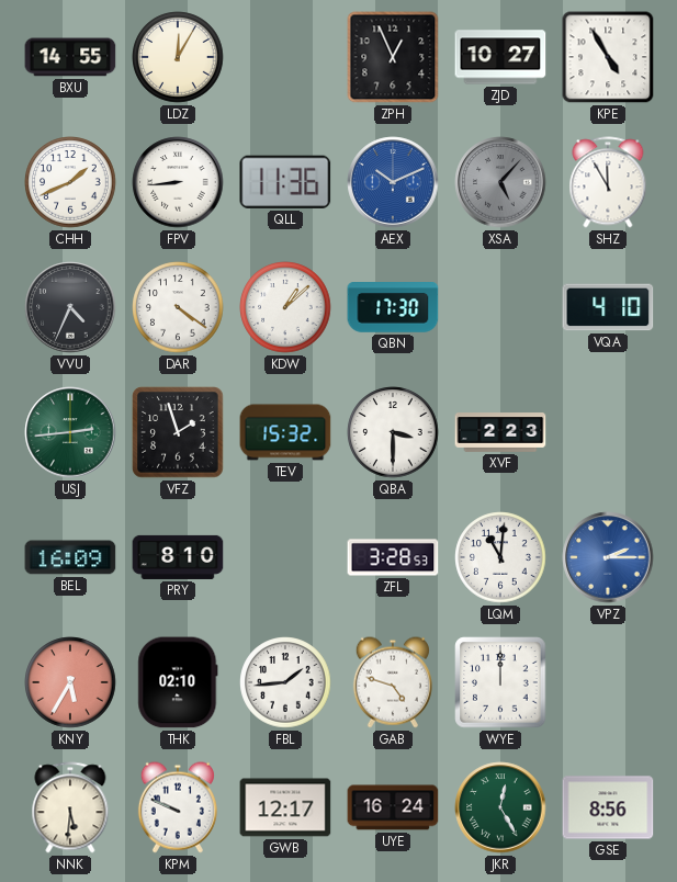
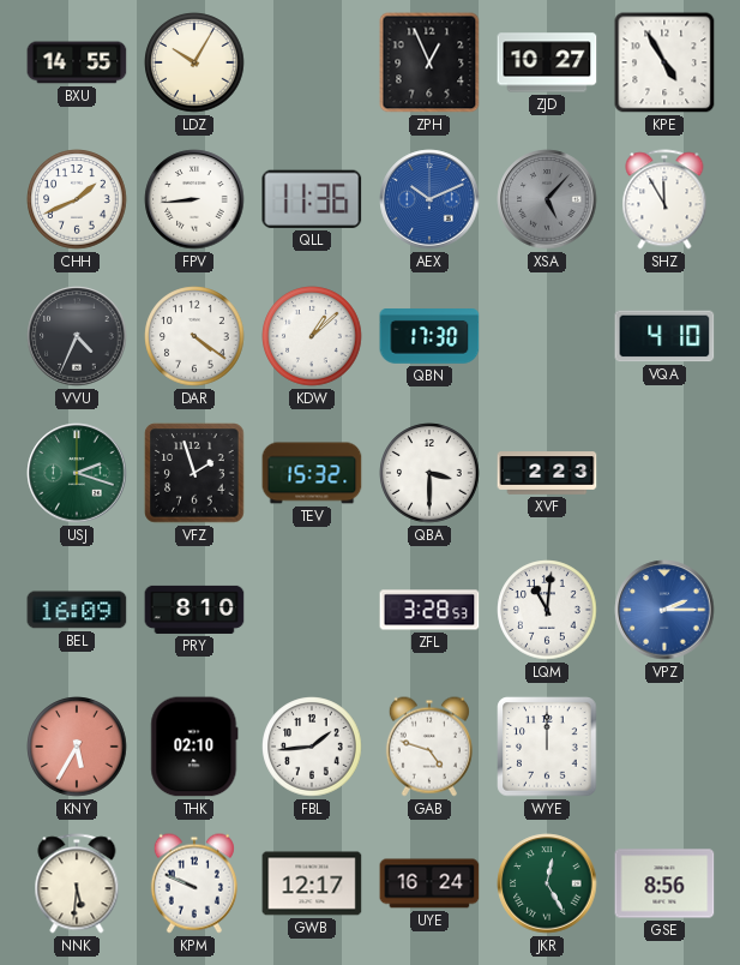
LDZ: 12:05 -> 10:05
USJ: 2:44 -> 2:18
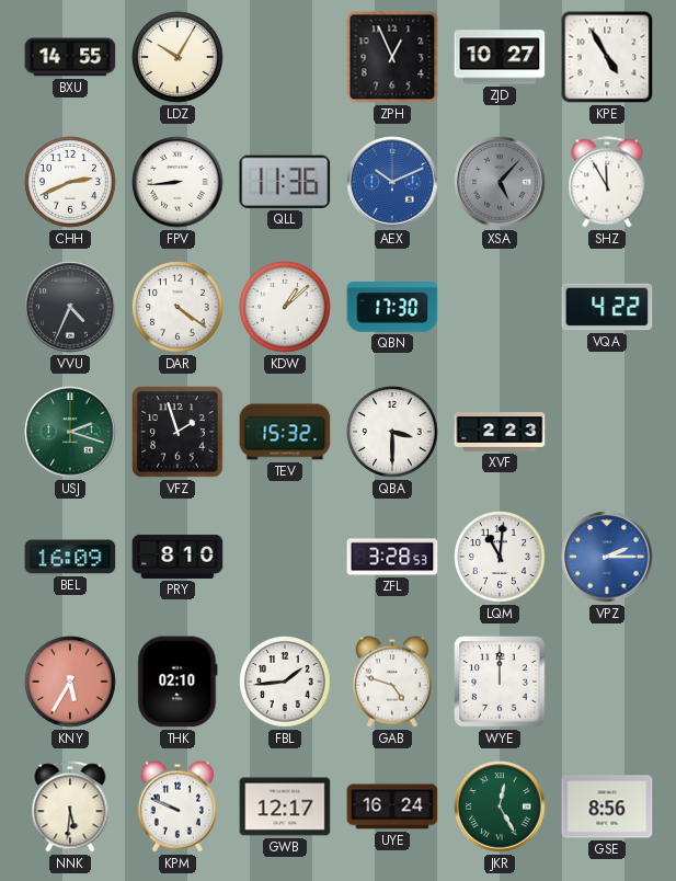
CHH: 1:41 -> 2:41
VQA: 4:10 -> 4:22
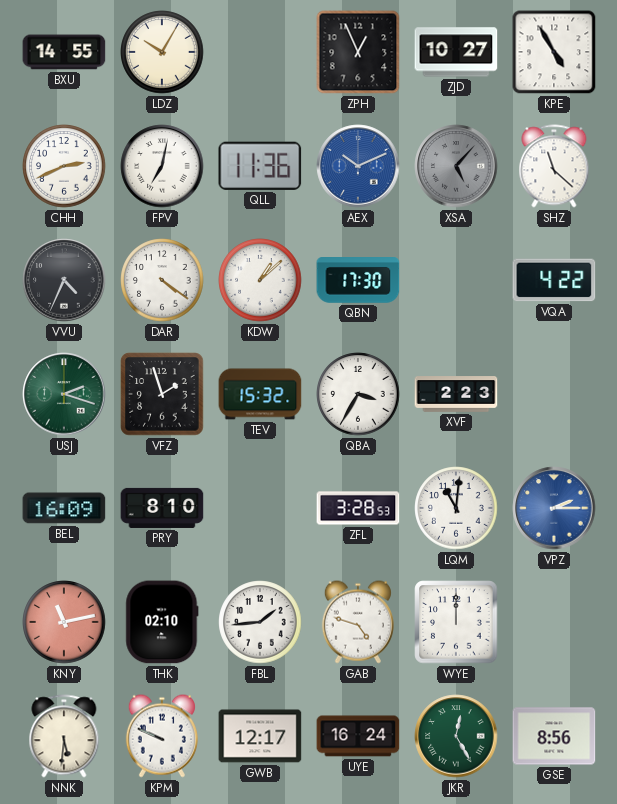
FPV: 8:44 -> 7:02
SHZ: 11:55 -> 11:22
QBA: 3:30 -> 3:35
KNY: 5:35 -> 11:13
